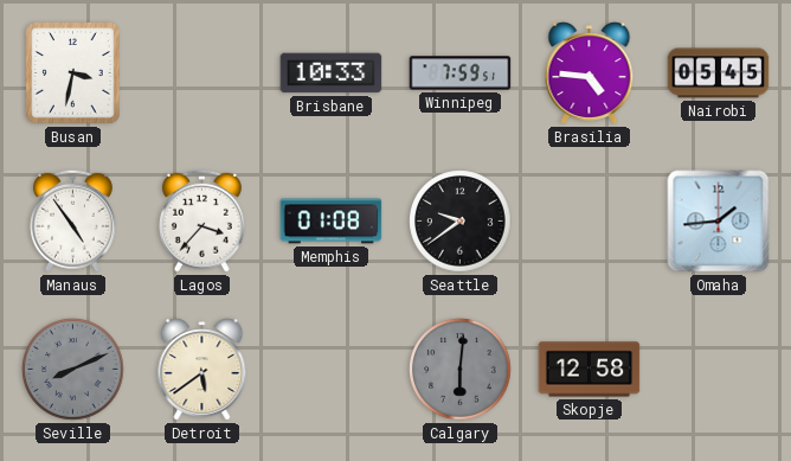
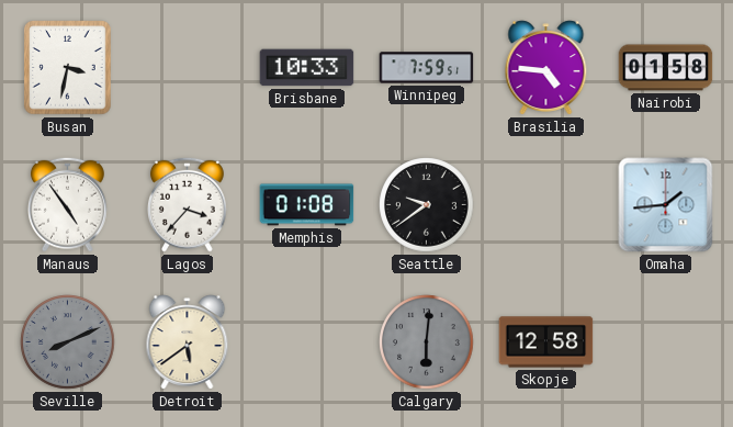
Nairobi: 05:45 -> 01:58
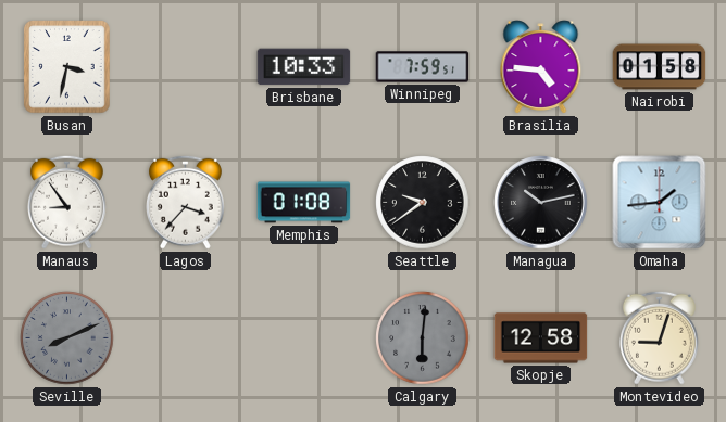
Manaus: 4:54 -> 8:54
Managua: none -> 10:13
Detroit: 5:39 -> none
Montevideo: none -> 9:03
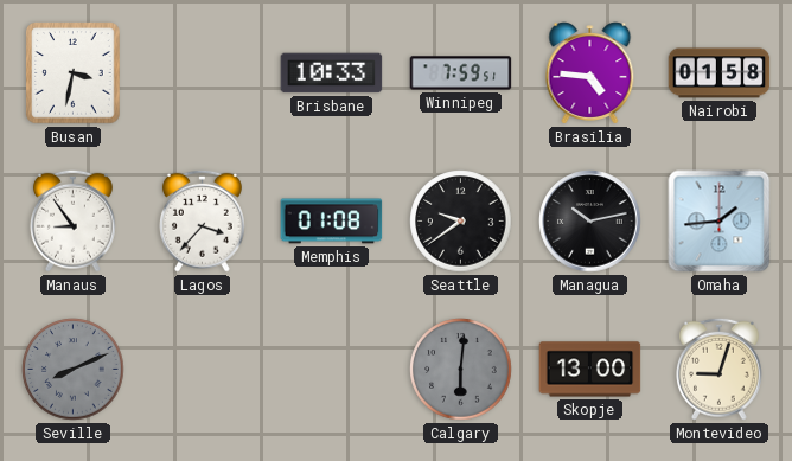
Skopje: 12:58 -> 13:00
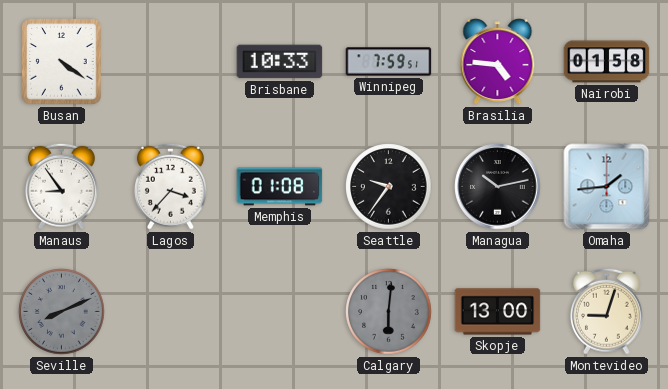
Busan: 3:32 -> 4:21
Seattle: 9:39 -> 9:36
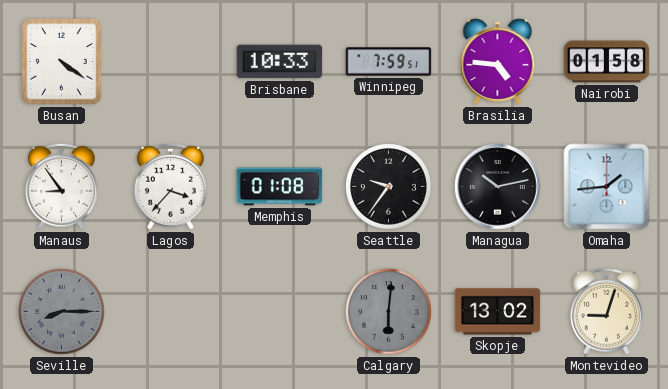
Seville: 8:11 -> 8:15
Skopje: 13:00 -> 13:02
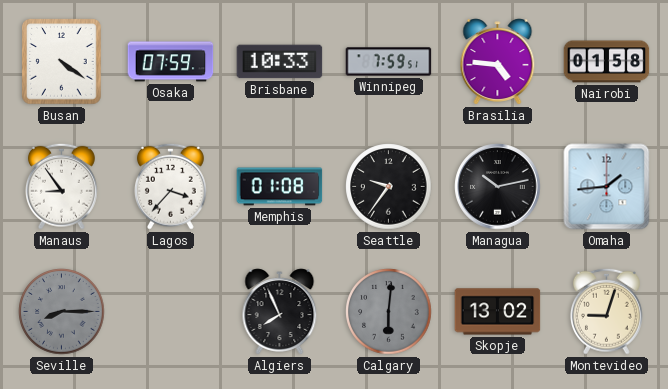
Osaka: none -> 07:59
Algiers: none -> 7:56
